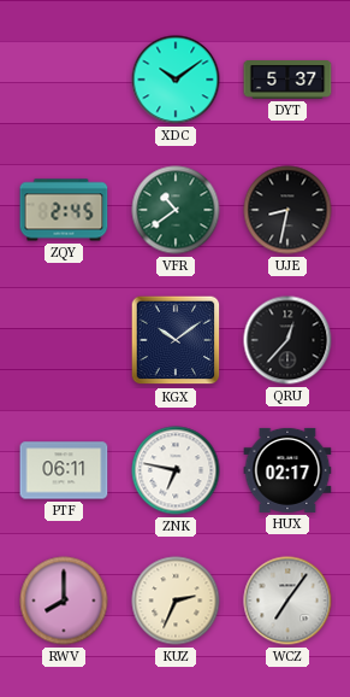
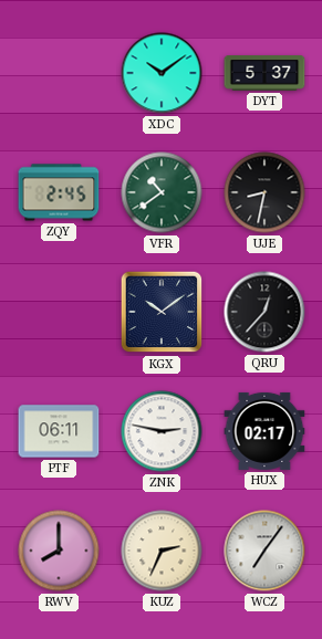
ZNK: 6:47 -> 2:47
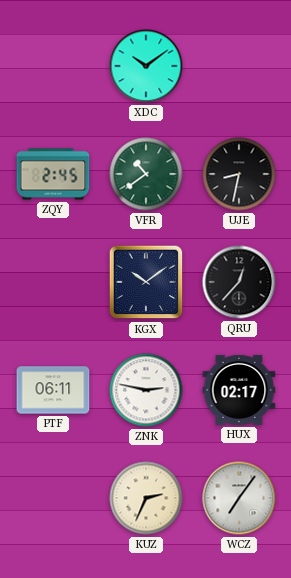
DYT: 5:37 -> none
RWV: 8:00 -> none
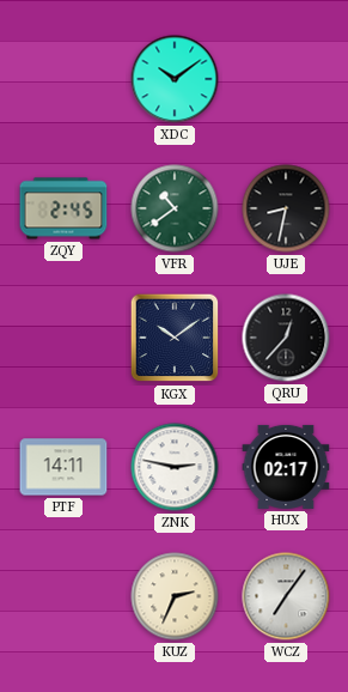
PTF: 06:11 -> 14:11
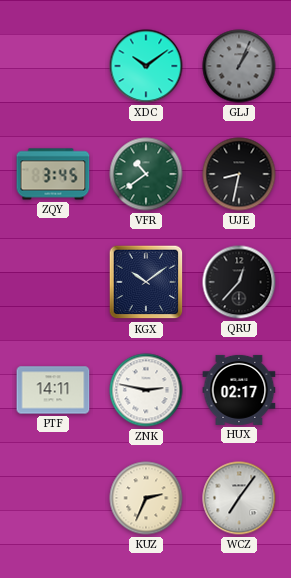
GLJ: none -> 1:04
ZQY: 2:45 -> 3:45
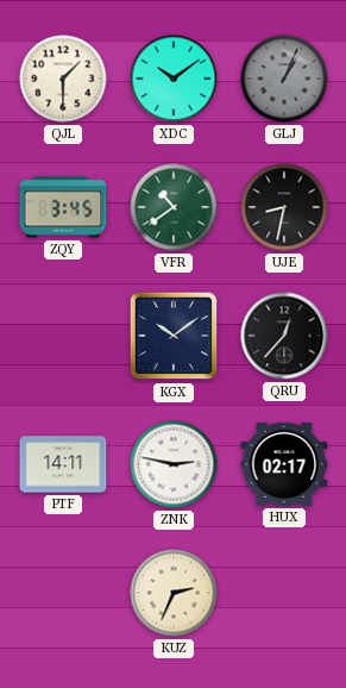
QJL: none -> 1:30
WCZ: 7:06 -> none
